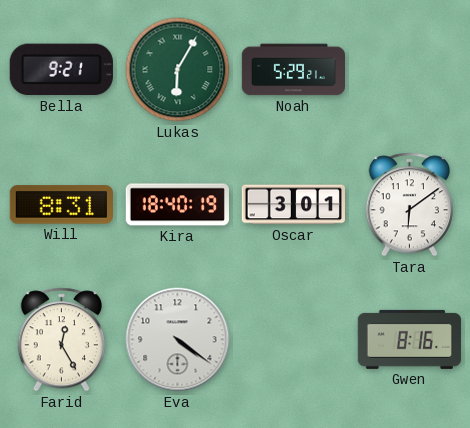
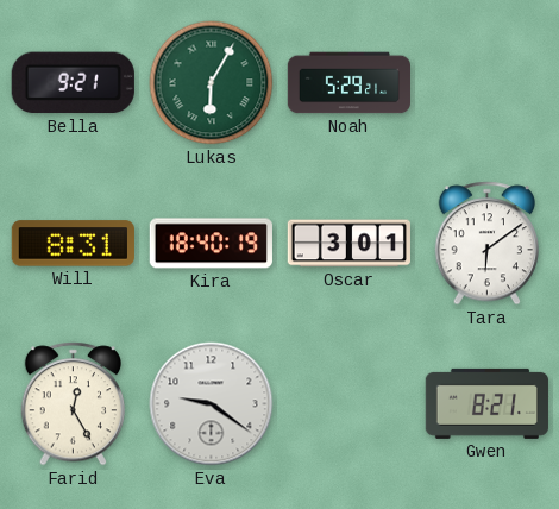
Eva: 4:21 -> 9:21
Gwen: 8:16 -> 8:21
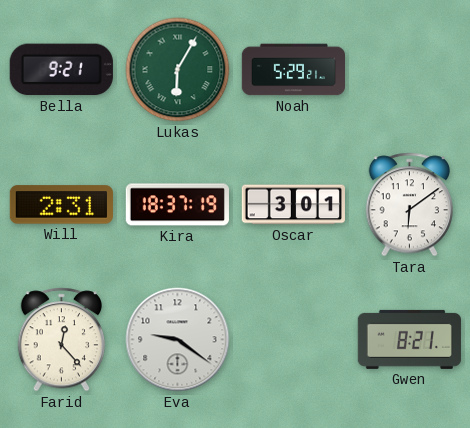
Will: 8:31 -> 2:31
Kira: 18:40 -> 18:37
Farid: 12:25 -> 12:23
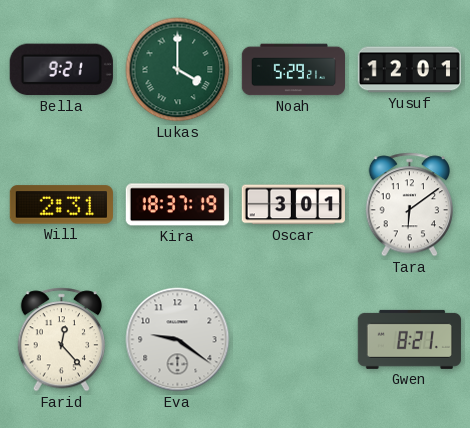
Lukas: 6:05 -> 4:00
Yusuf: none -> 12:01
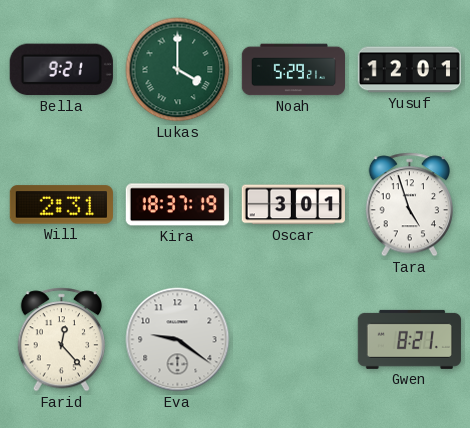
Tara: 6:09 -> 4:57
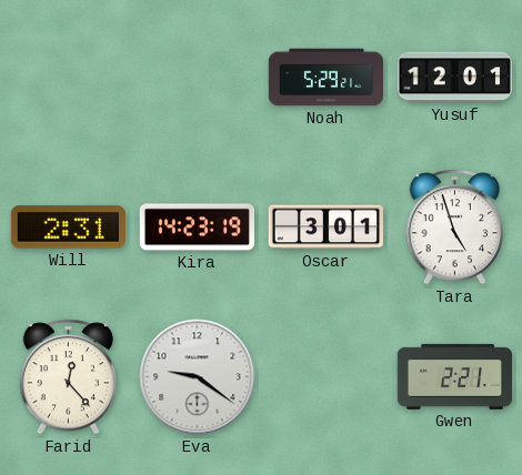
Bella: 9:21 -> none
Lukas: 4:00 -> none
Kira: 18:37 -> 14:23
Gwen: 8:21 -> 2:21
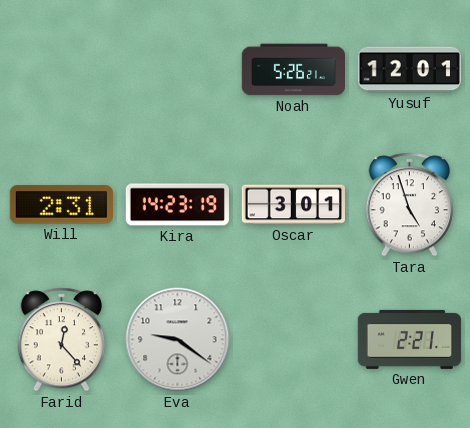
Noah: 5:29 -> 5:26
